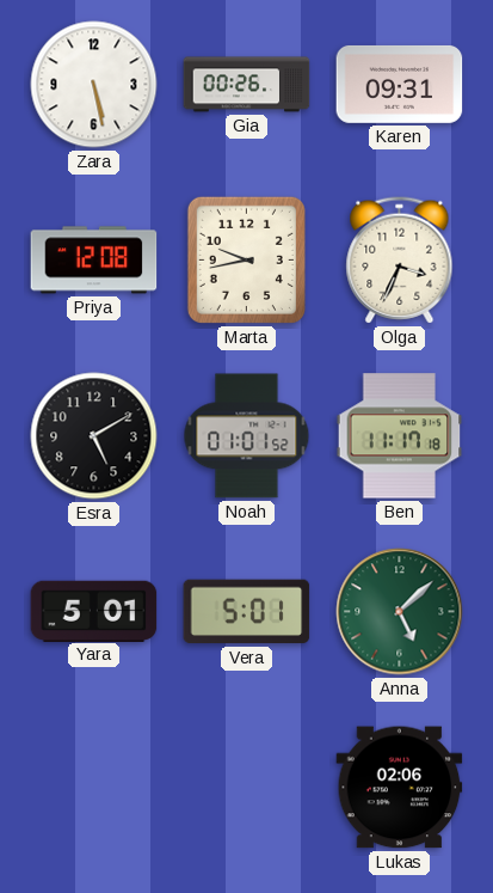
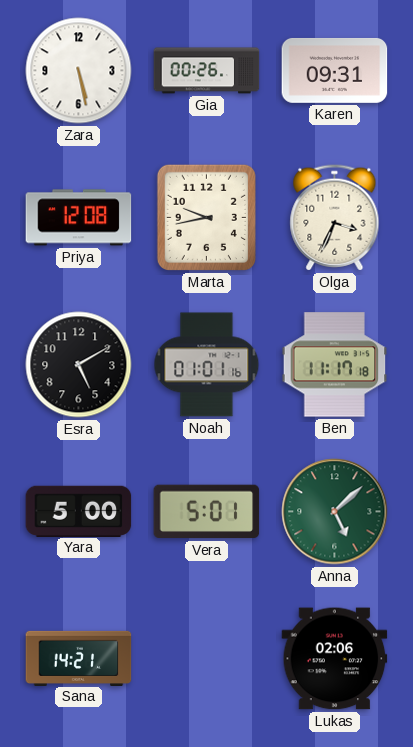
Noah: 01:01:52 -> 01:01:16
Yara: 5:01 -> 5:00
Sana: none -> 14:21
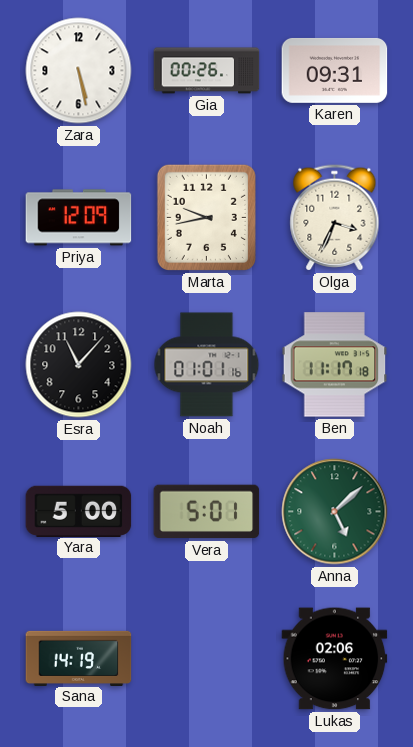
Priya: 12:08 -> 12:09
Esra: 5:10 -> 11:07
Sana: 14:21 -> 14:19
